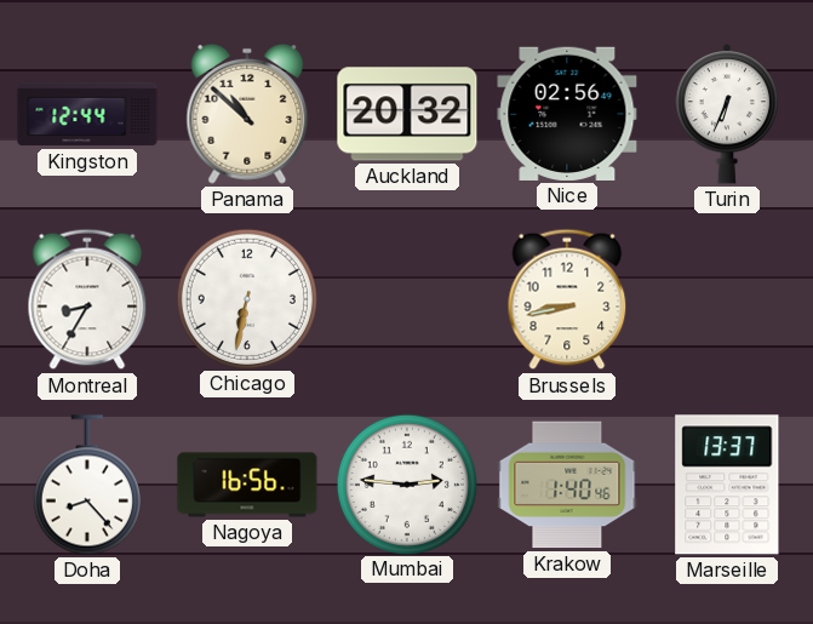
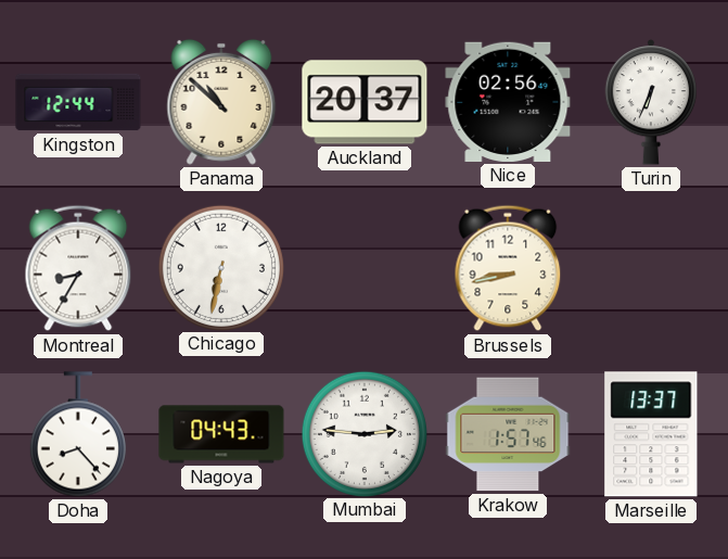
Auckland: 20:32 -> 20:37
Nagoya: 16:56 -> 04:43
Krakow: 1:40 -> 1:57
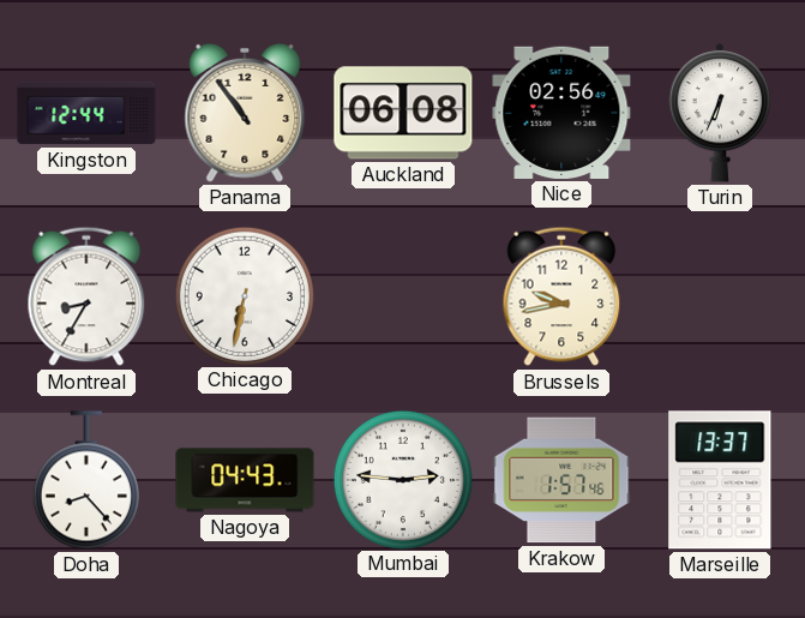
Panama: 10:52 -> 10:54
Auckland: 20:37 -> 06:08
Brussels: 8:43 -> 9:43
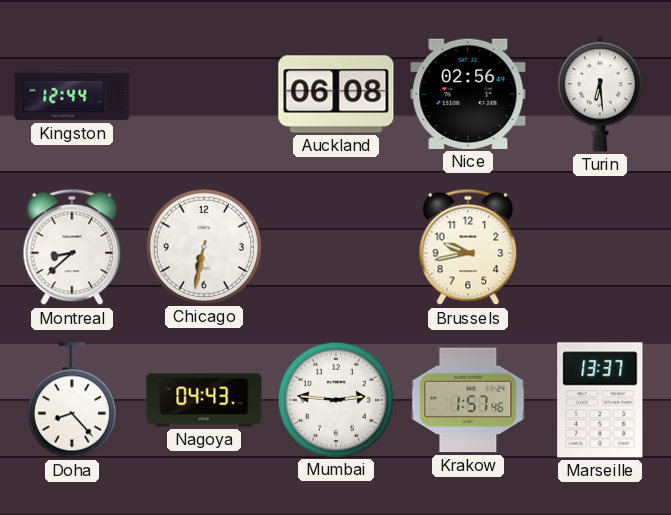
Panama: 10:54 -> none
Turin: 6:34 -> 6:29
Montreal: 8:35 -> 8:38
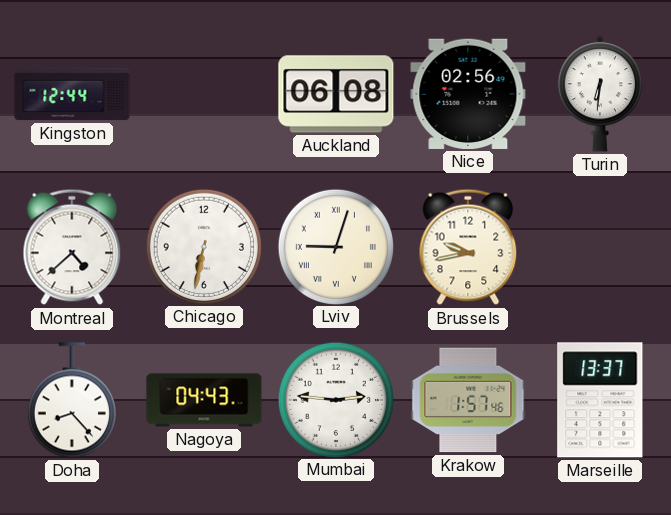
Turin: 6:29 -> 6:31
Montreal: 8:38 -> 4:38
Lviv: none -> 9:03
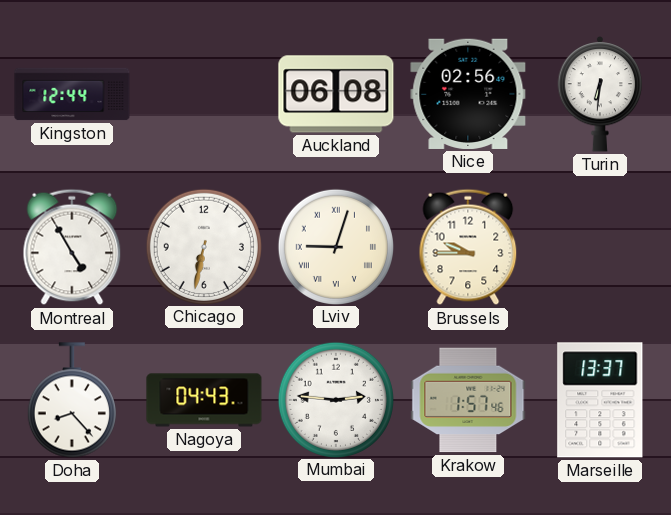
Montreal: 4:38 -> 4:55
Brussels: 9:43 -> 9:45
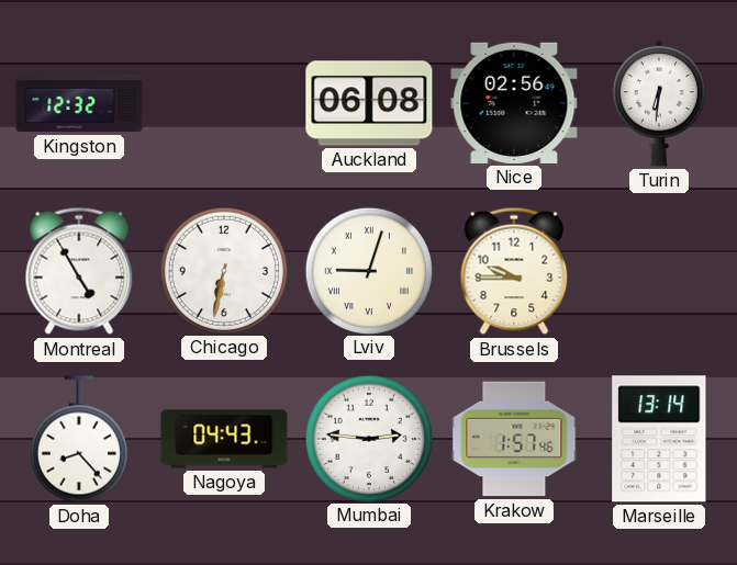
Kingston: 12:44 -> 12:32
Marseille: 13:37 -> 13:14
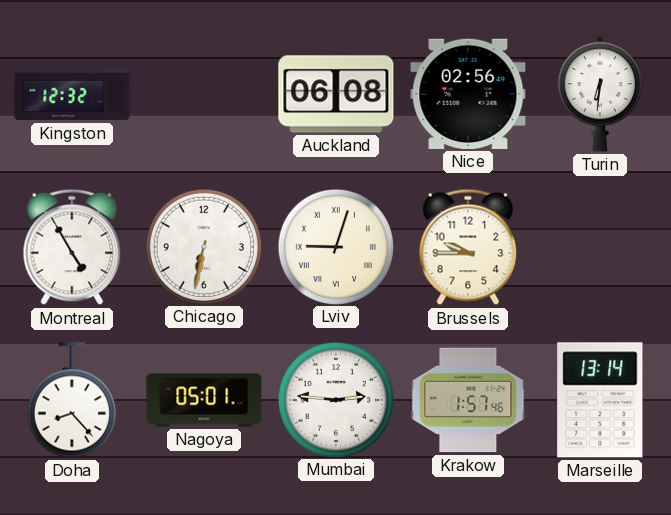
Nagoya: 04:43 -> 05:01
